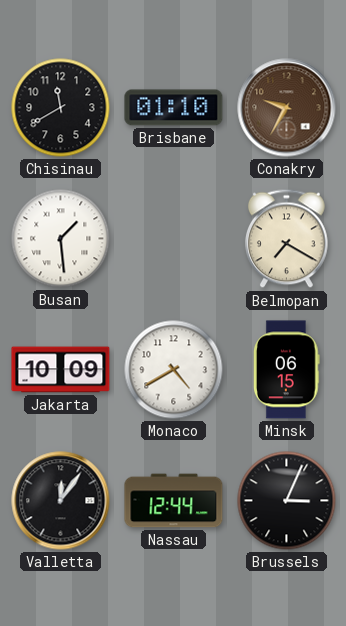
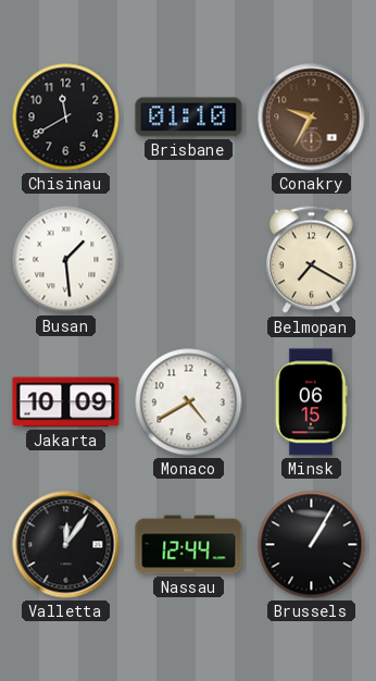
Brussels: 3:04 -> 1:05
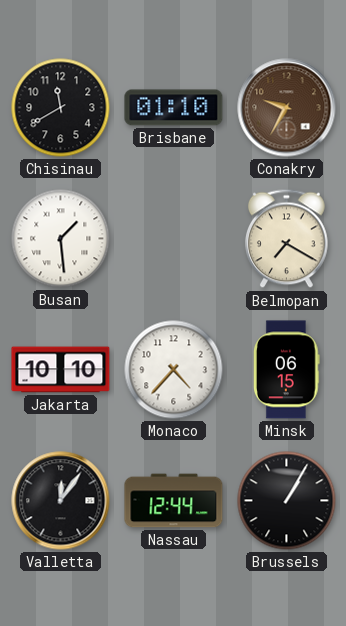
Jakarta: 10:09 -> 10:10
Monaco: 4:40 -> 4:37
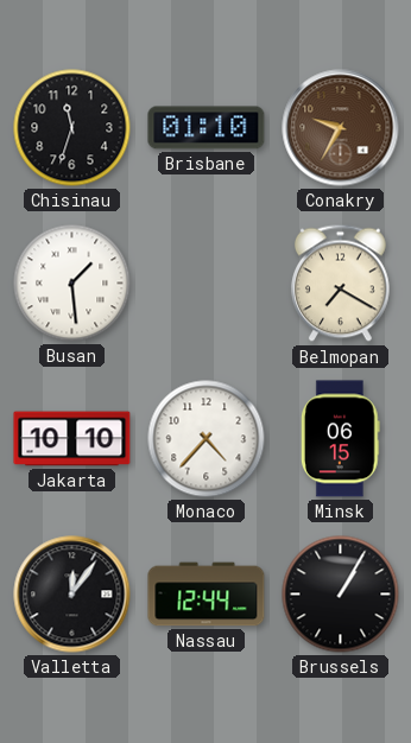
Chisinau: 11:40 -> 11:33
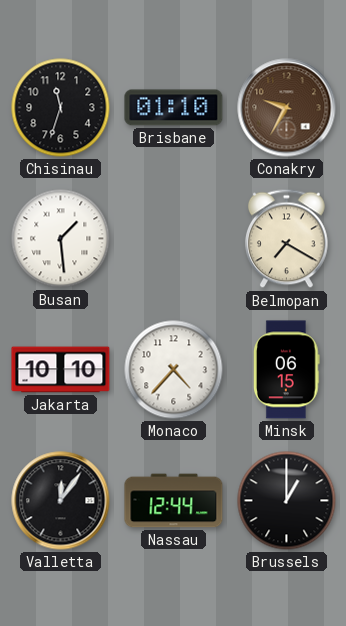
Brussels: 1:05 -> 1:00
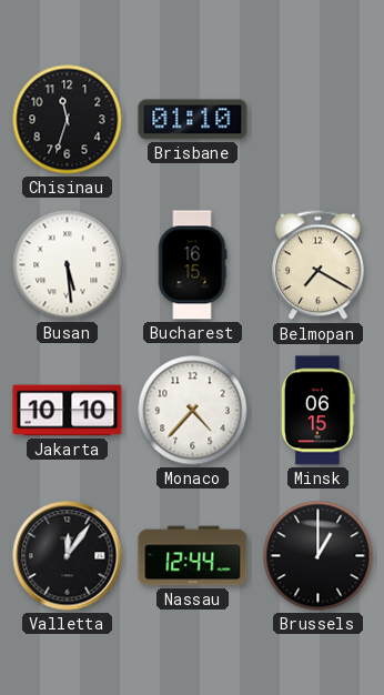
Conakry: 9:35 -> none
Busan: 1:29 -> 5:29
Bucharest: none -> 16:15
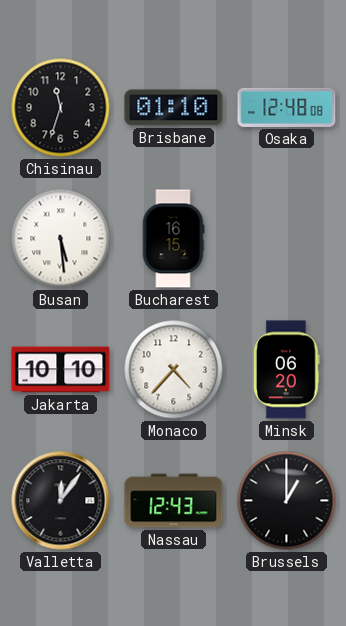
Osaka: none -> 12:48
Belmopan: 7:20 -> none
Minsk: 06:15 -> 06:20
Nassau: 12:44 -> 12:43
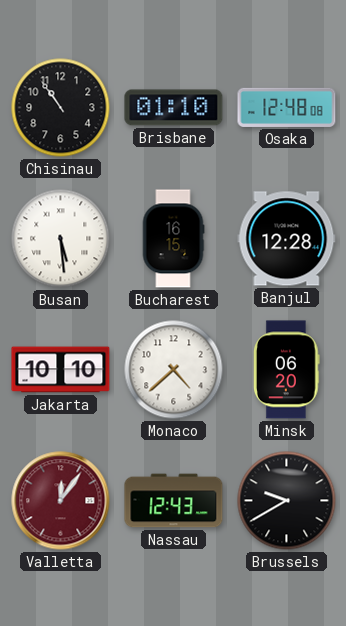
Chisinau: 11:33 -> 10:54
Banjul: none -> 12:28
Monaco: 4:37 -> 4:38
Valletta dial: black -> burgundy
Brussels: 1:00 -> 9:40
